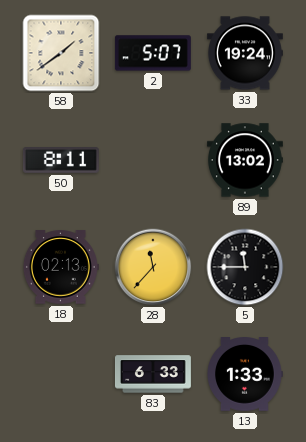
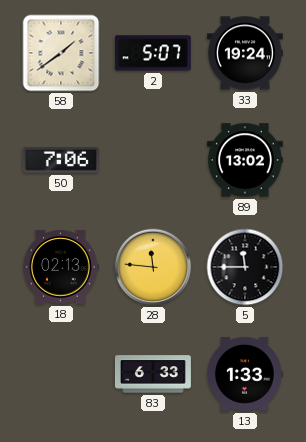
50: 8:11 -> 7:06
28: 11:37 -> 11:46
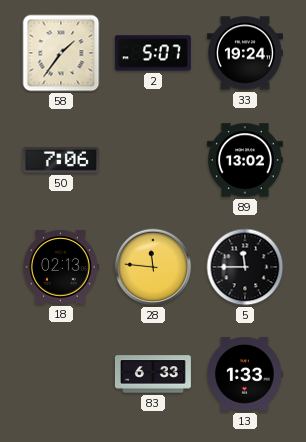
58: 1:39 -> 1:36
